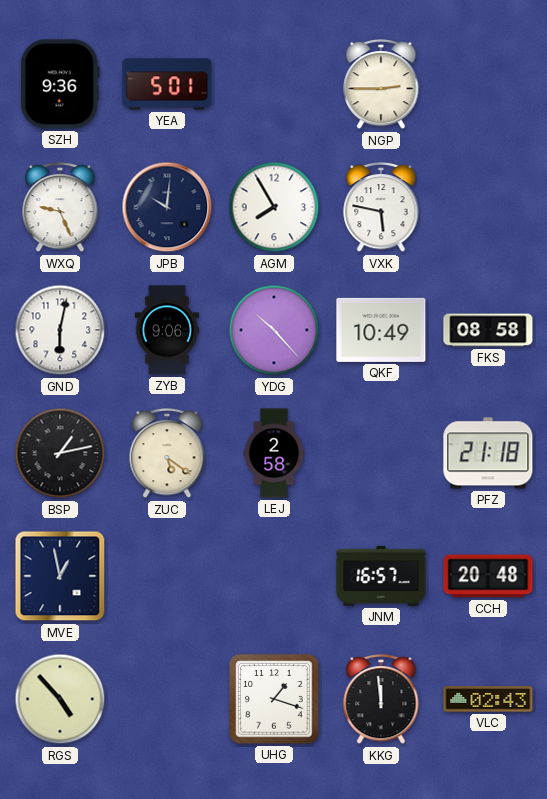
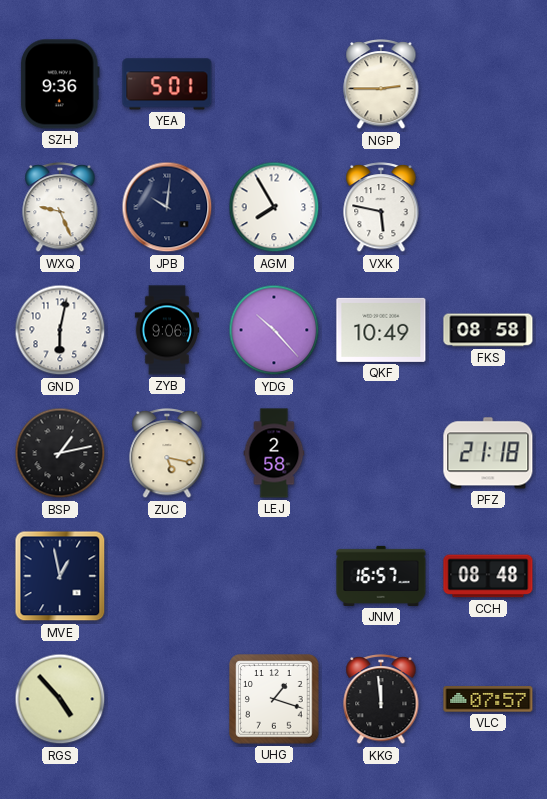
ZUC: 5:21 -> 5:17
CCH: 20:48 -> 08:48
VLC: 02:43 -> 07:57
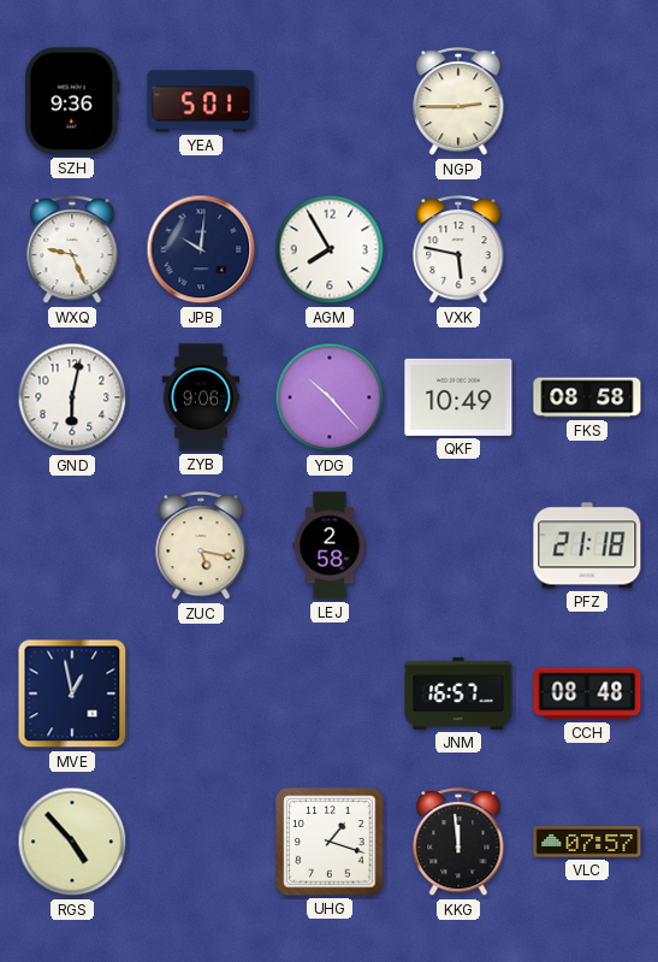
BSP: 1:13 -> none
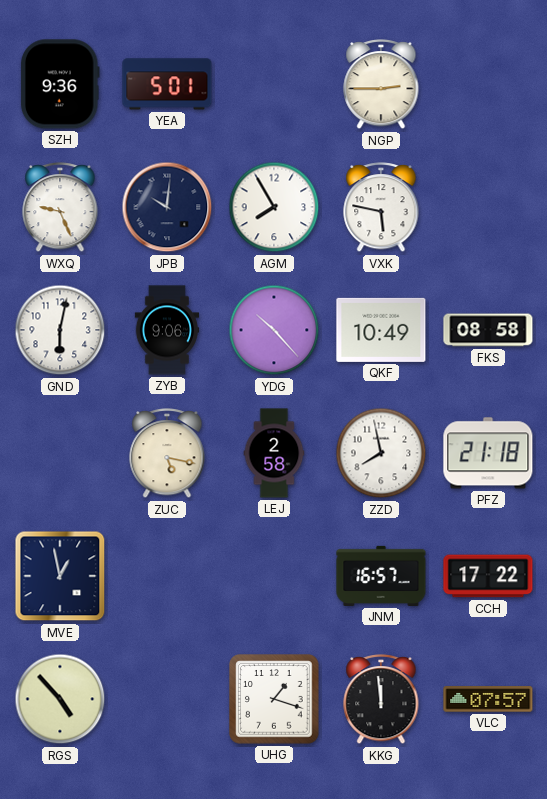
ZZD: none -> 7:58
CCH: 08:48 -> 17:22
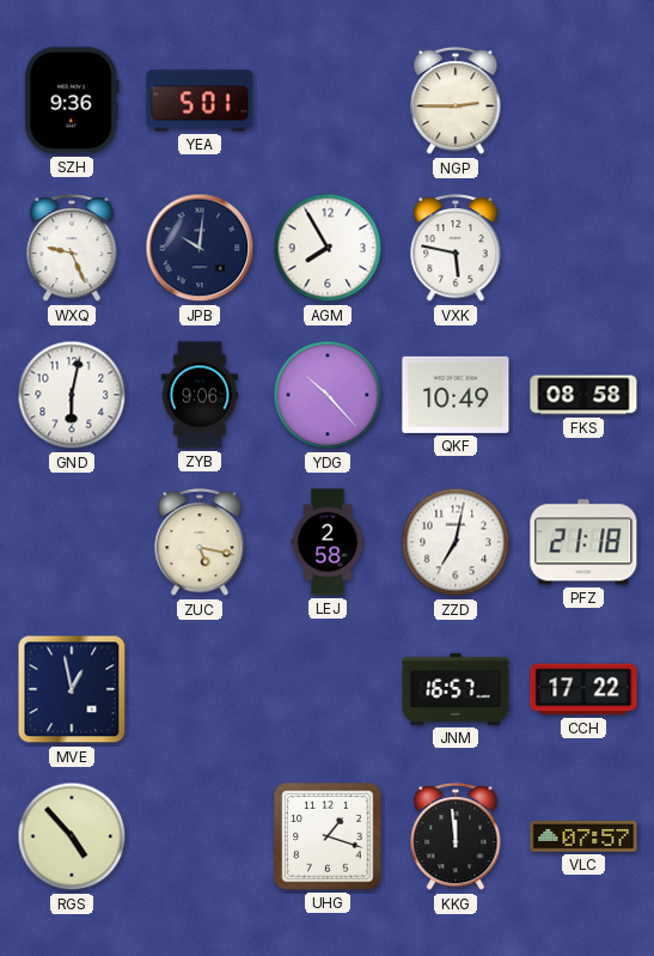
ZZD: 7:58 -> 7:02
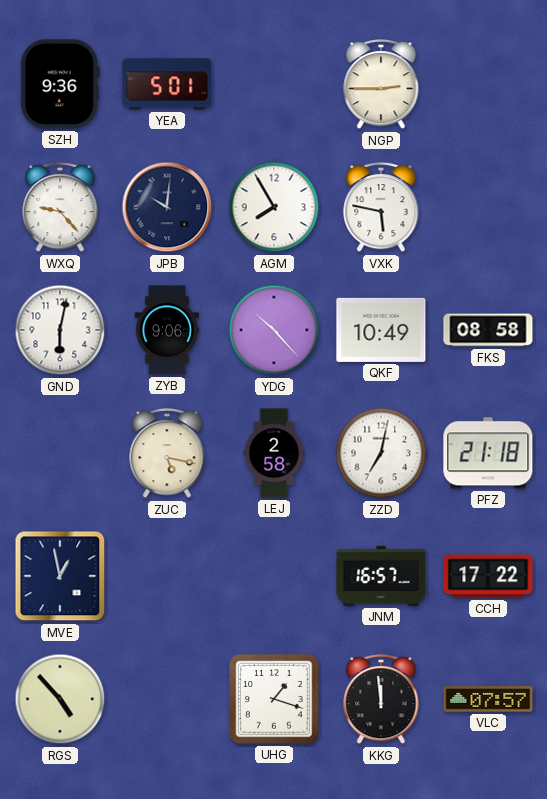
WXQ: 9:26 -> 9:23
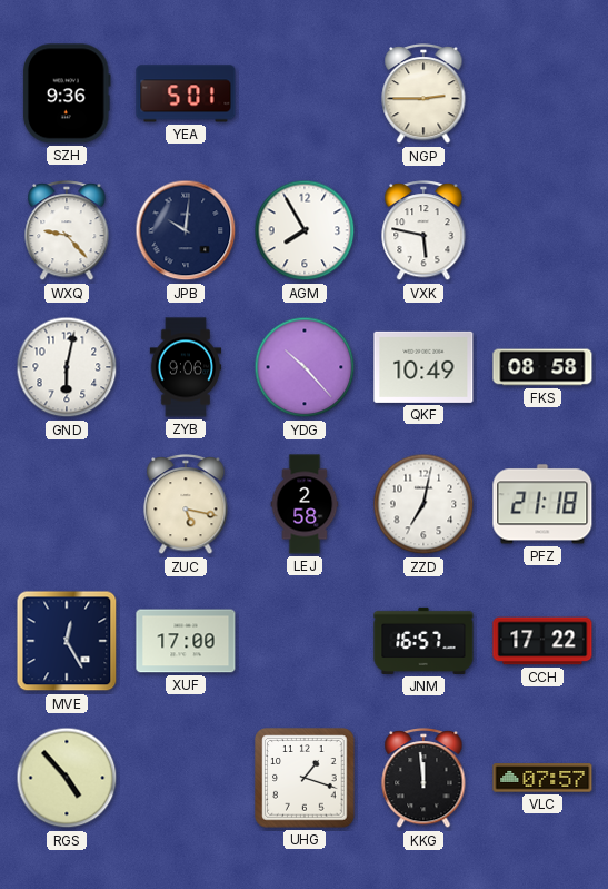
MVE: 12:58 -> 12:25
XUF: none -> 17:00
